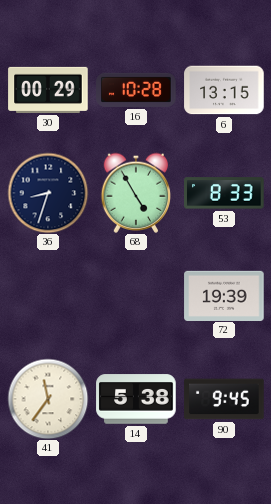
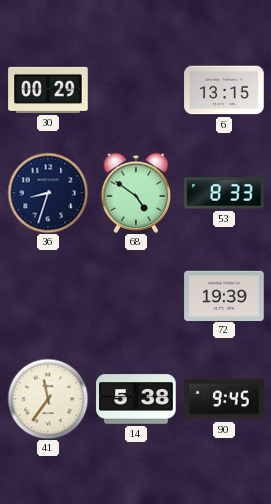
16: 10:28 -> none
68: 4:55 -> 4:51
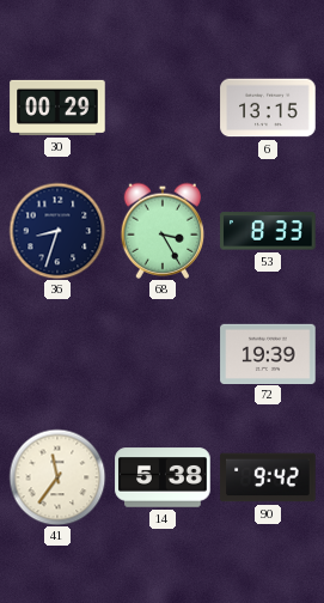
68: 4:51 -> 3:25
90: 9:45 -> 9:42
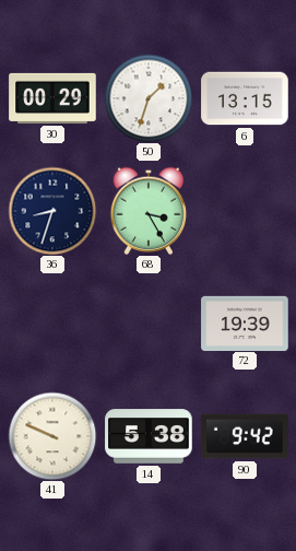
50: none -> 1:33
53: 8:33 -> none
41: 11:36 -> 9:49
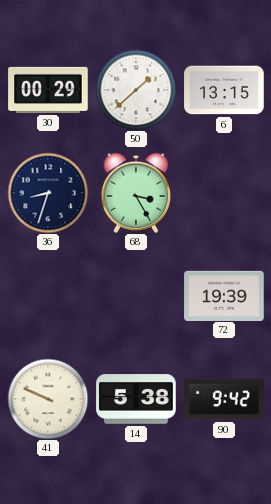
50: 1:33 -> 1:38
